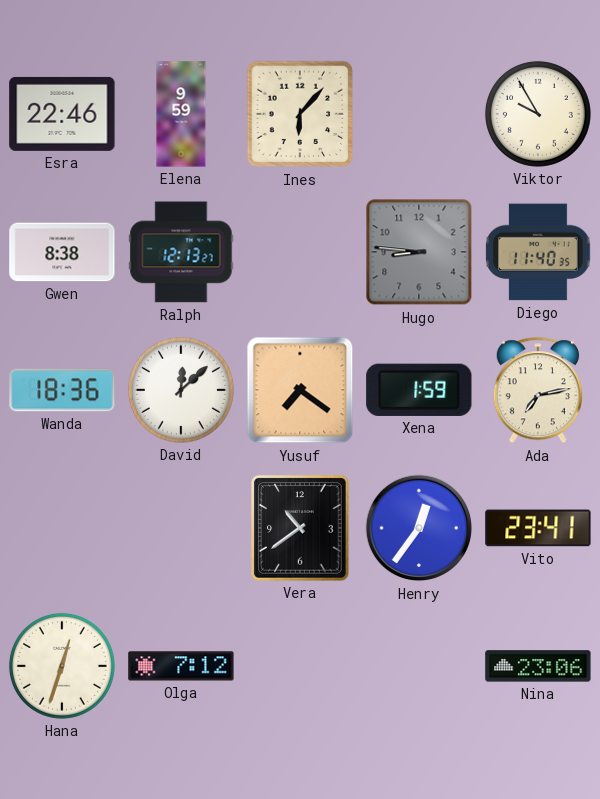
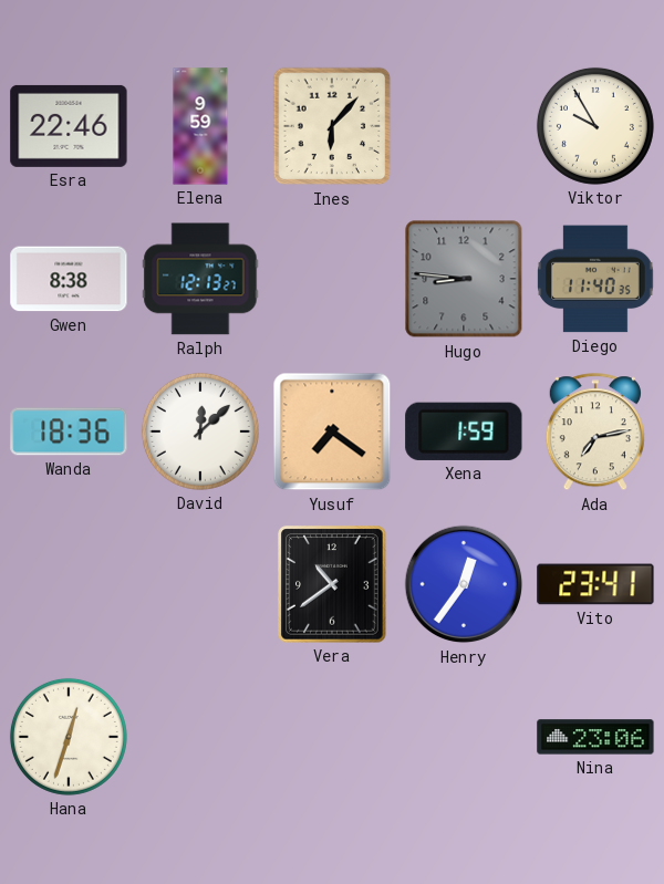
Olga: 7:12 -> none
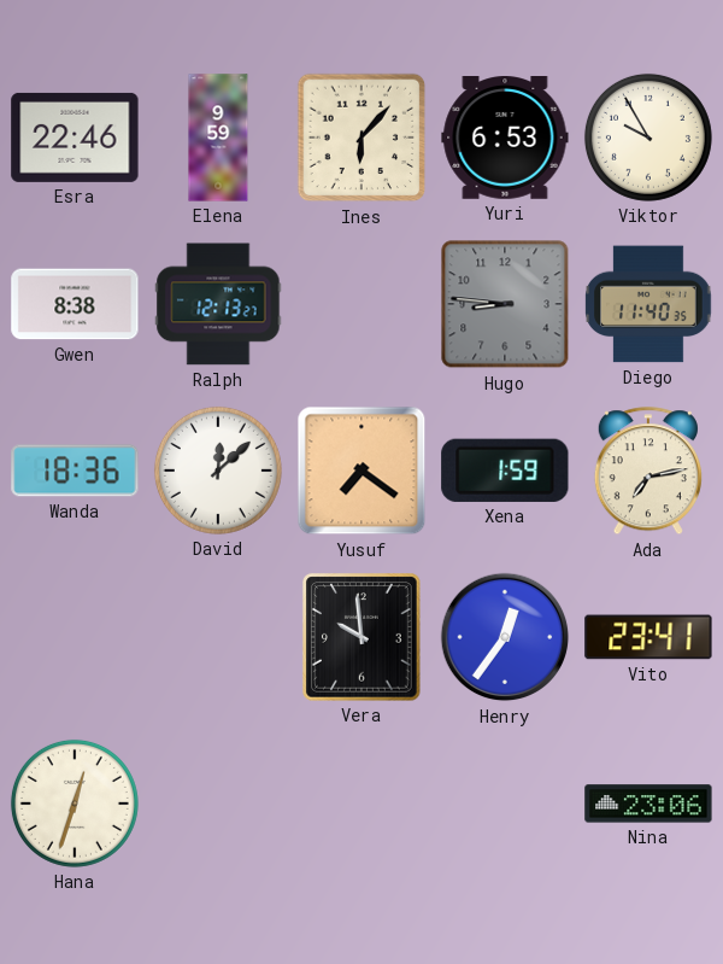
Yuri: none -> 6:53
Vera: 10:39 -> 9:59
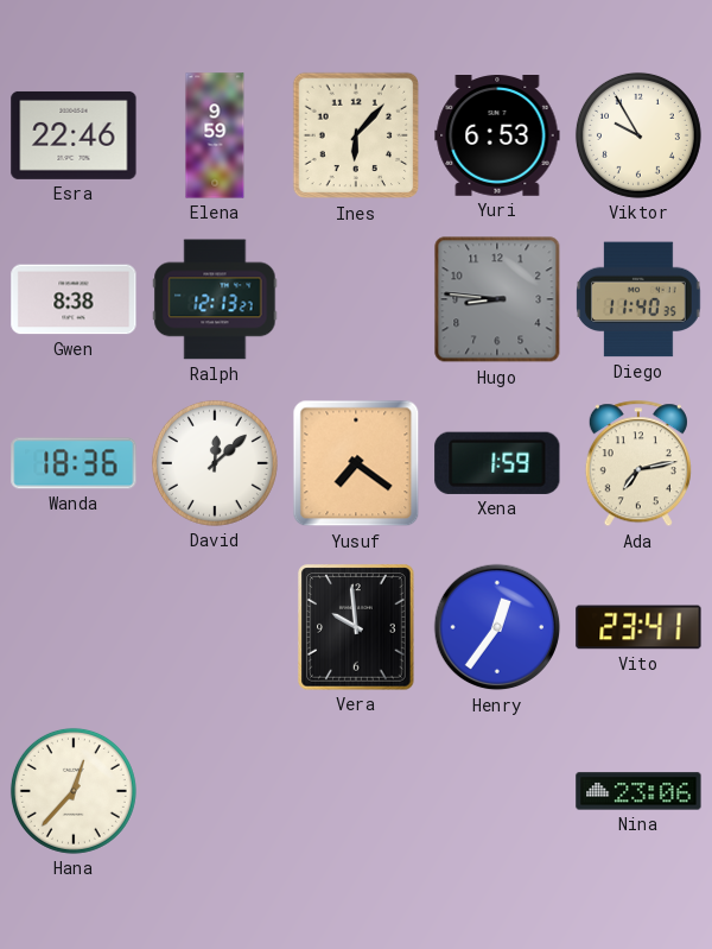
Hana: 12:33 -> 12:37
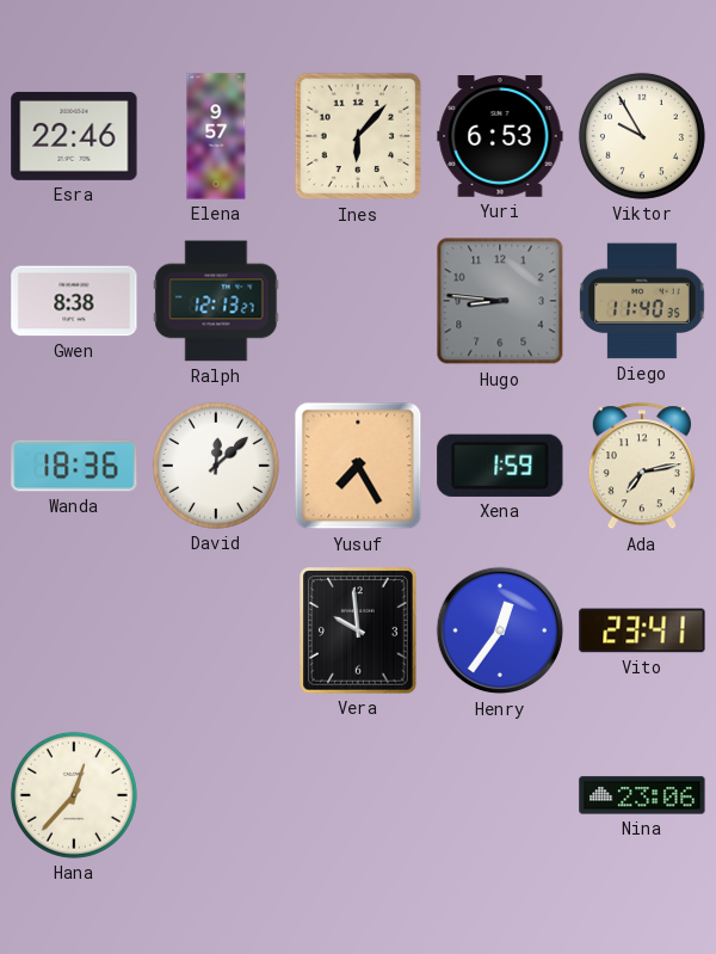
Elena: 9:59 -> 9:57
Yusuf: 7:21 -> 7:25
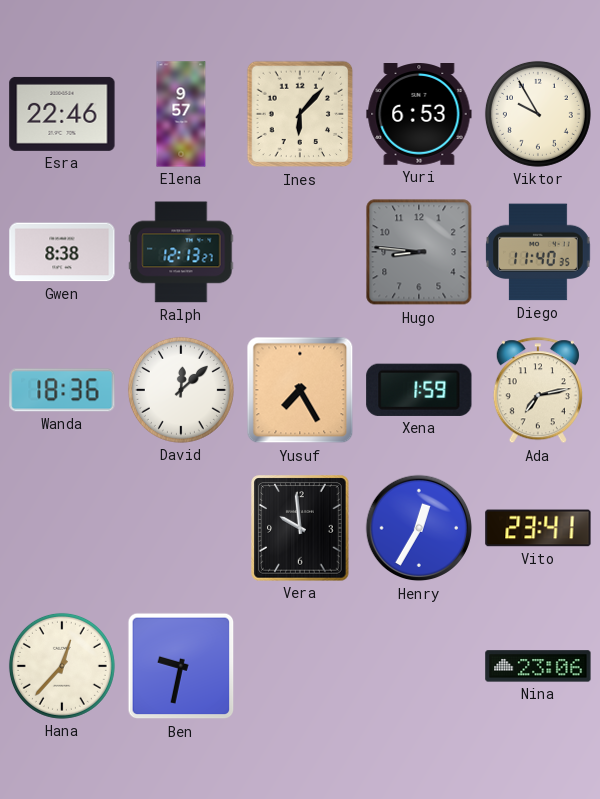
Henry: 12:36 -> 12:35
Ben: none -> 9:32
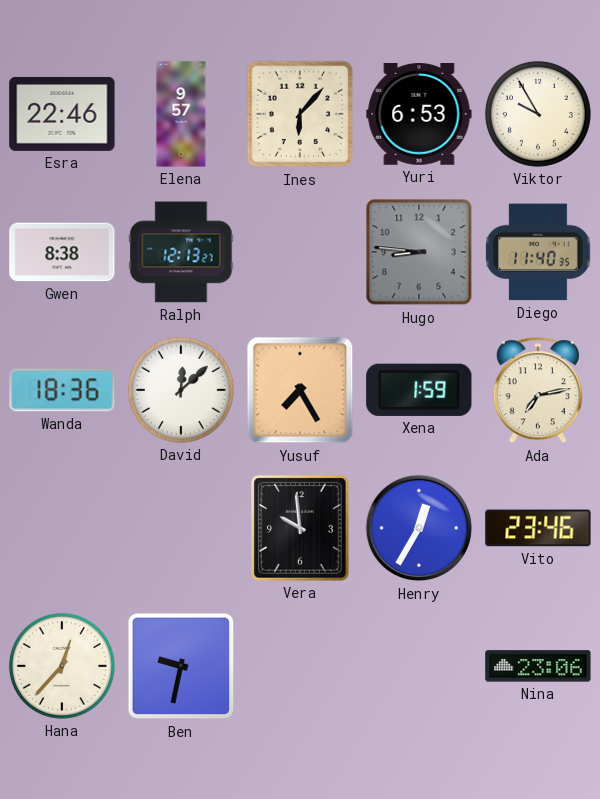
Vito: 23:41 -> 23:46
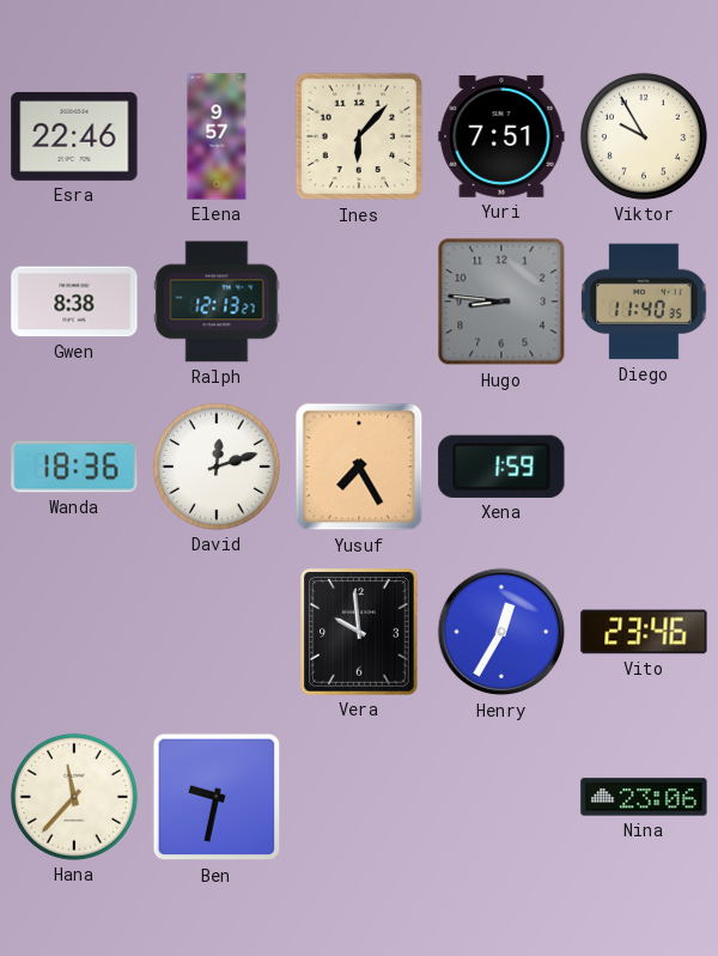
Yuri: 6:53 -> 7:51
David: 12:08 -> 12:12
Ada: 7:13 -> none
Hana: 12:37 -> 11:37
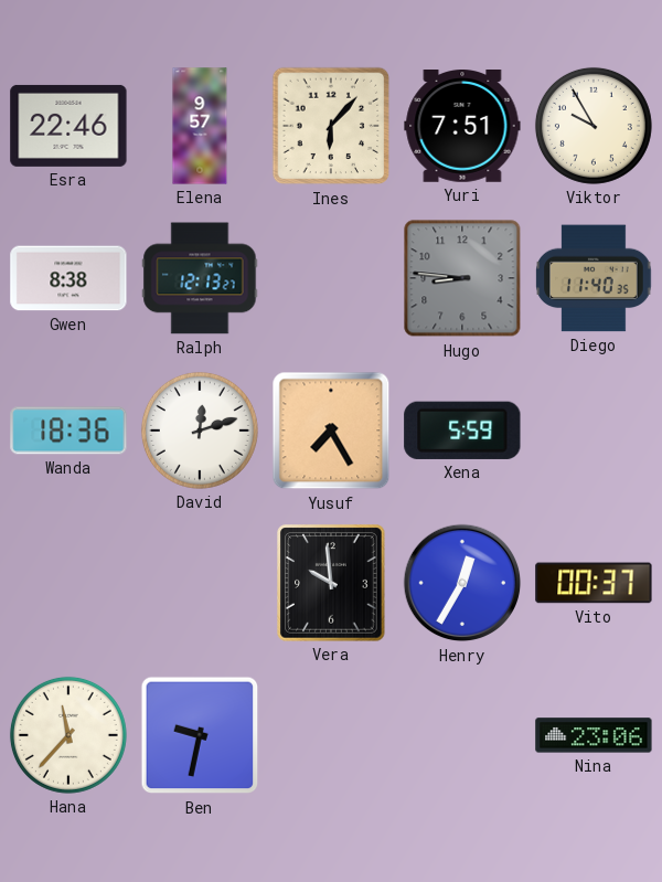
Xena: 1:59 -> 5:59
Vito: 23:46 -> 00:37
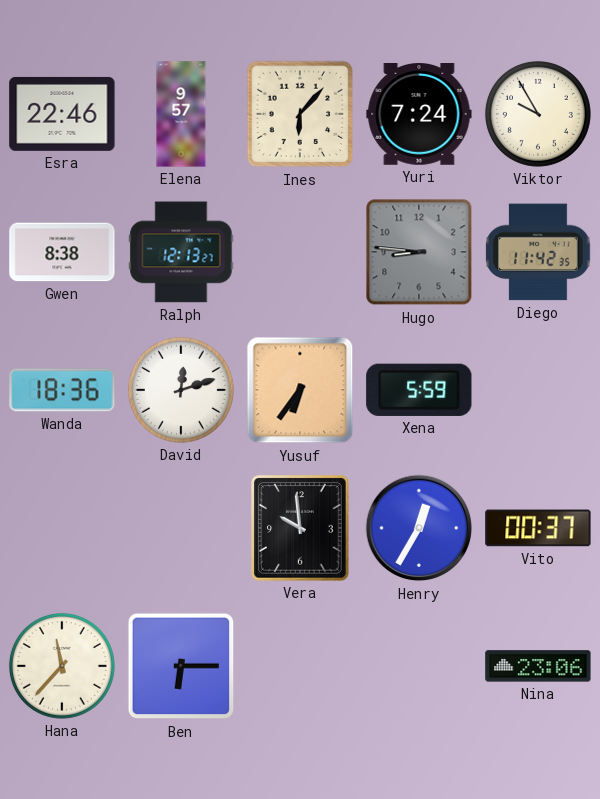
Yuri: 7:51 -> 7:24
Diego: 11:40 -> 11:42
Yusuf: 7:25 -> 6:36
Ben: 9:32 -> 6:15
